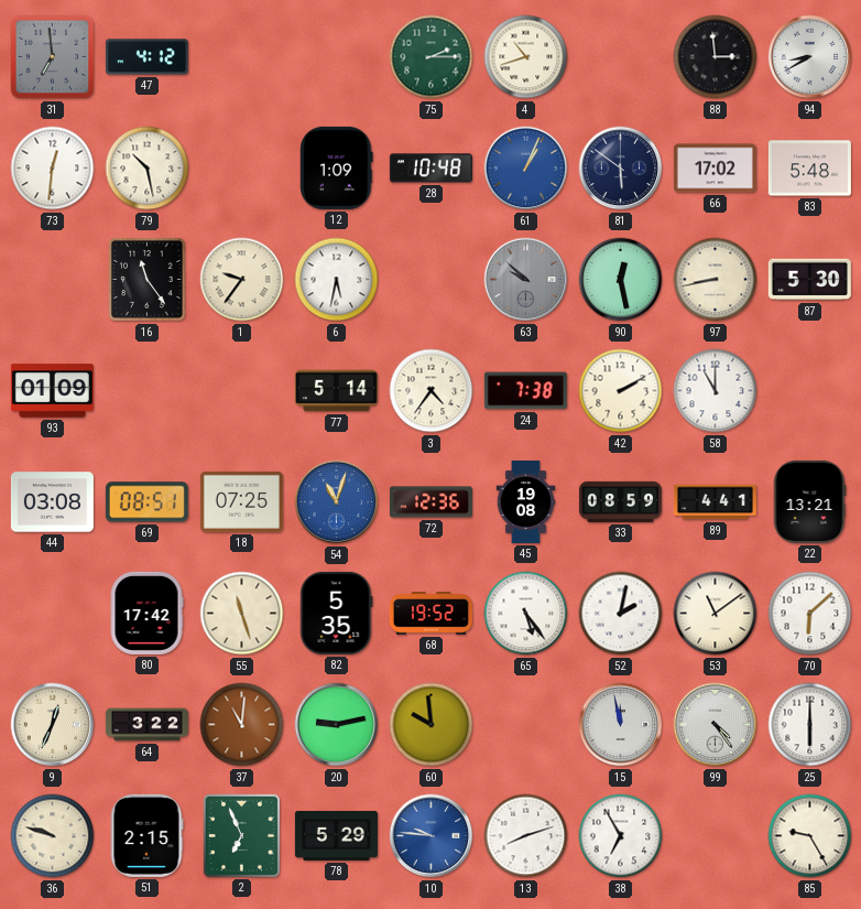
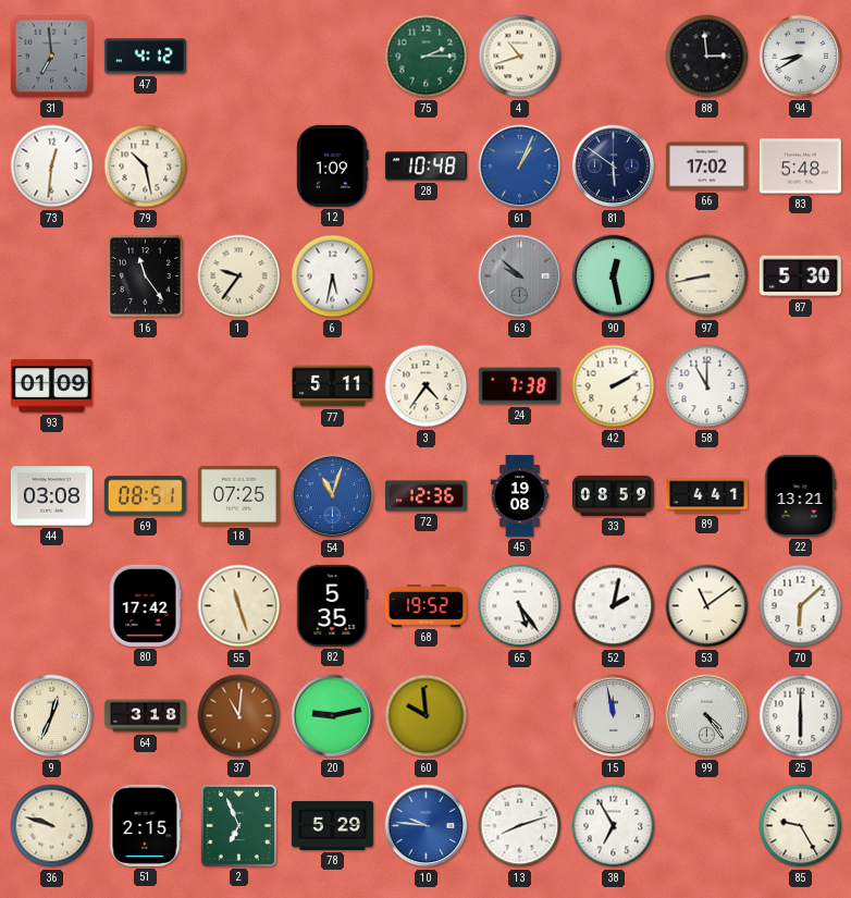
77: 5:14 -> 5:11
64: 3:22 -> 3:18
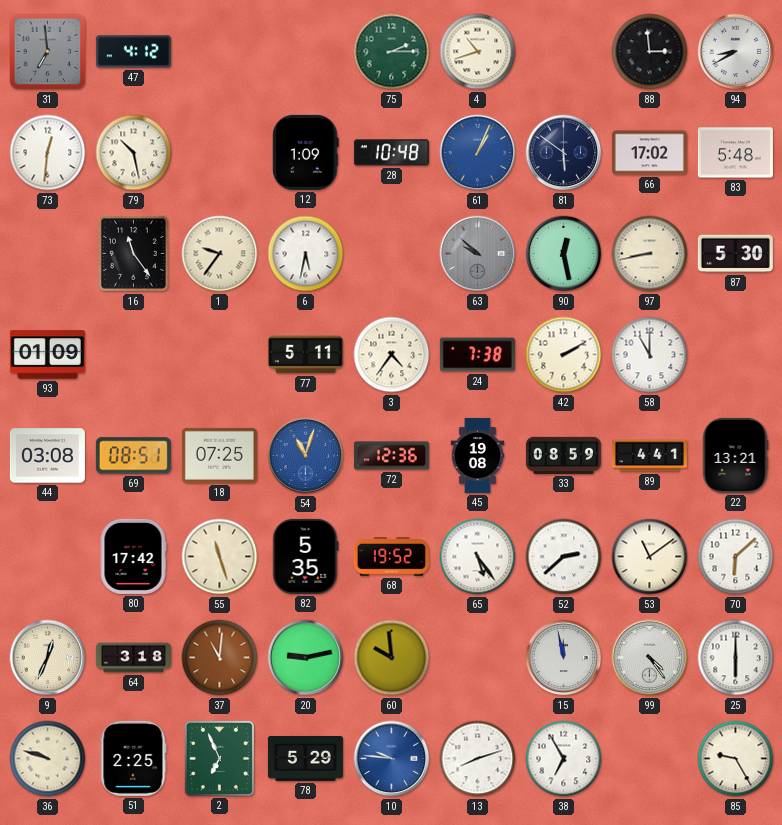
52: 2:02 -> 2:38
51: 2:15 -> 2:25
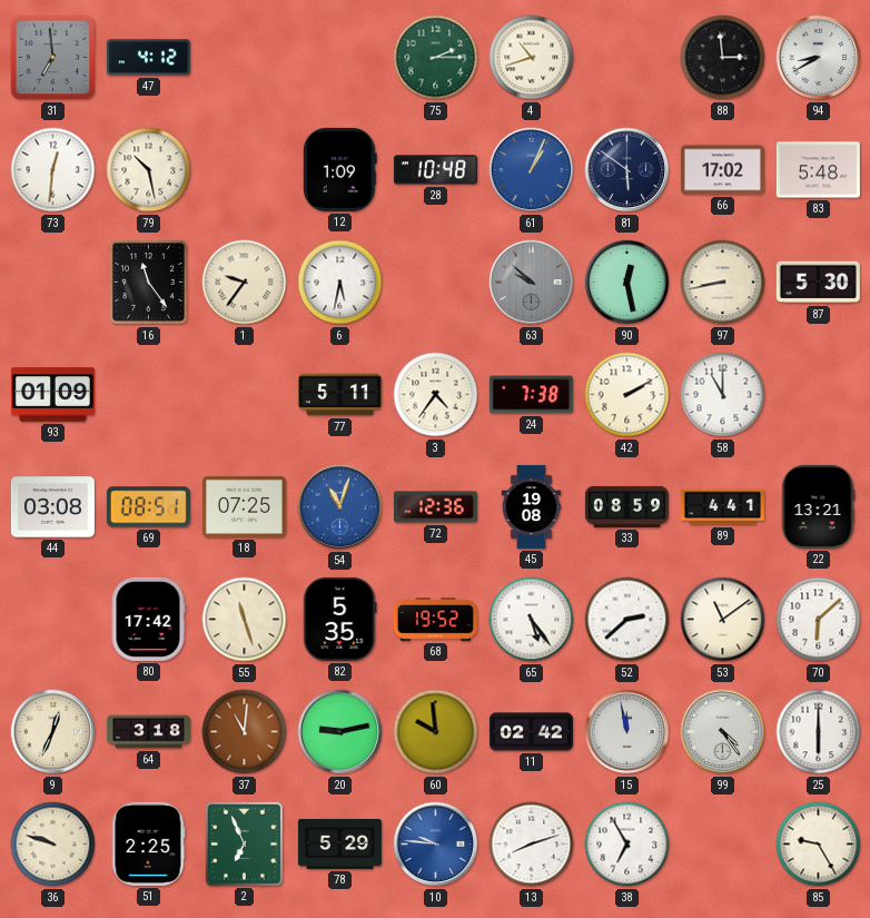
11: none -> 02:42
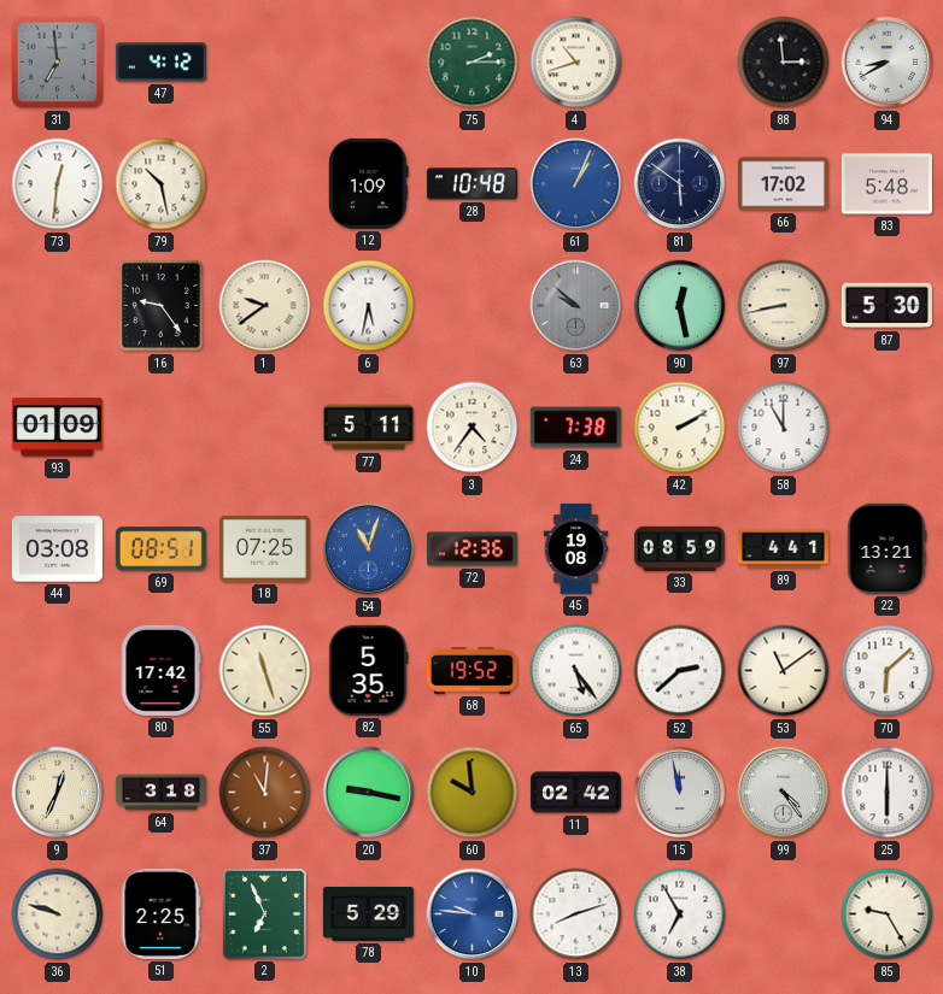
16: 11:24 -> 9:24
1: 9:36 -> 9:39
20: 9:13 -> 9:17
